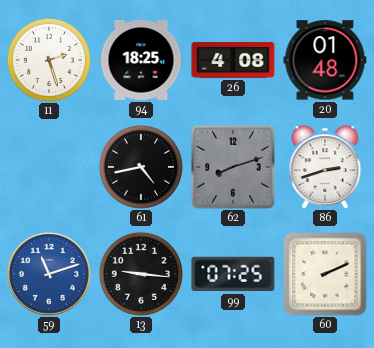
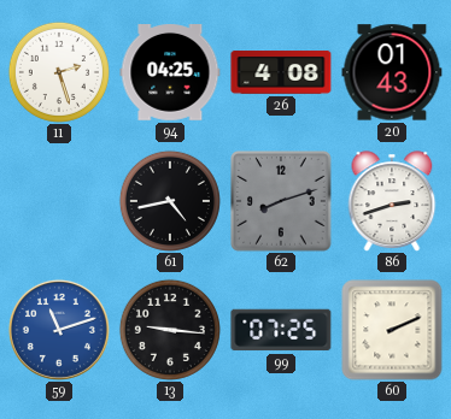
94: 18:25 -> 04:25
20: 01:48 -> 01:43
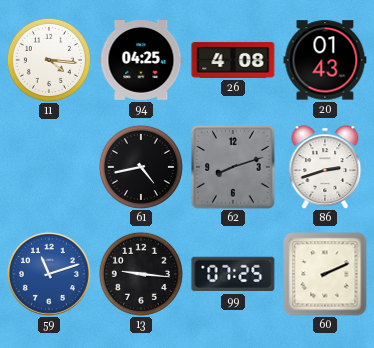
11: 2:27 -> 4:16
